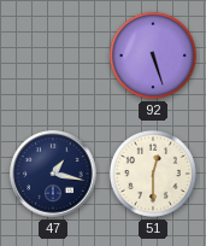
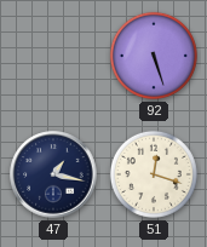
51: 12:30 -> 12:18
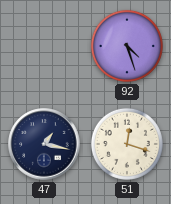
92: 5:27 -> 4:27
